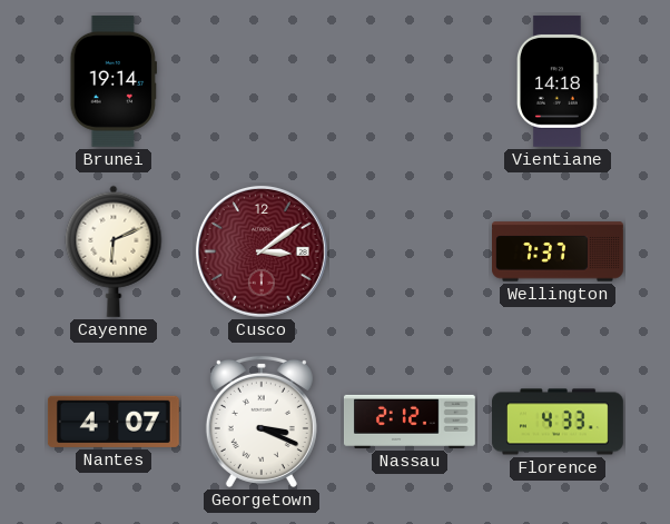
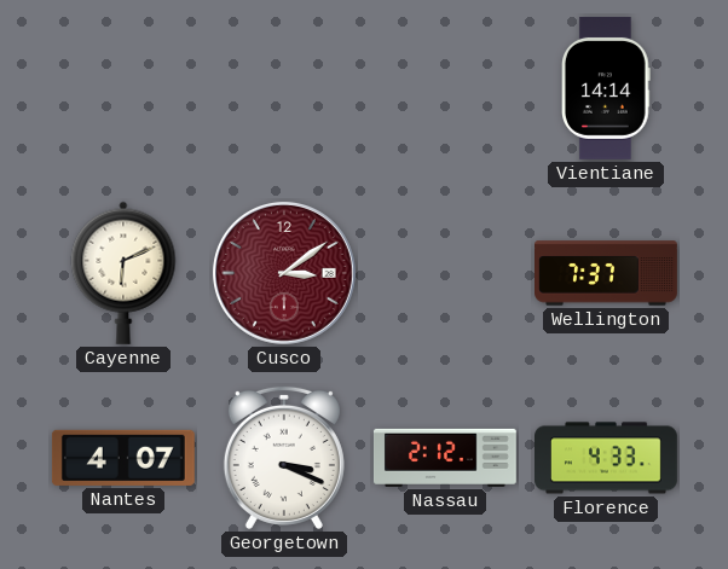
Brunei: 19:14 -> none
Vientiane: 14:18 -> 14:14
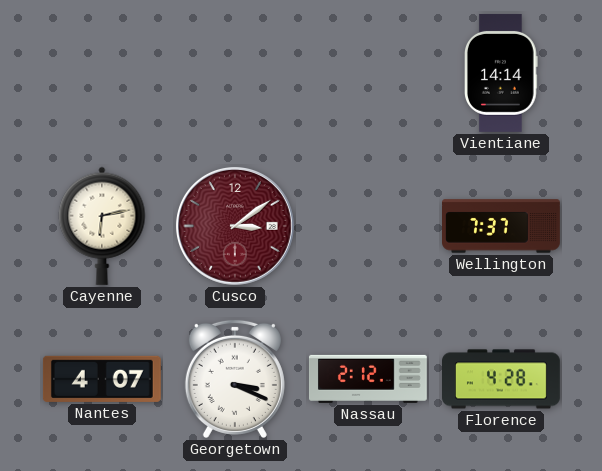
Cayenne: 6:11 -> 6:13
Florence: 4:33 -> 4:28
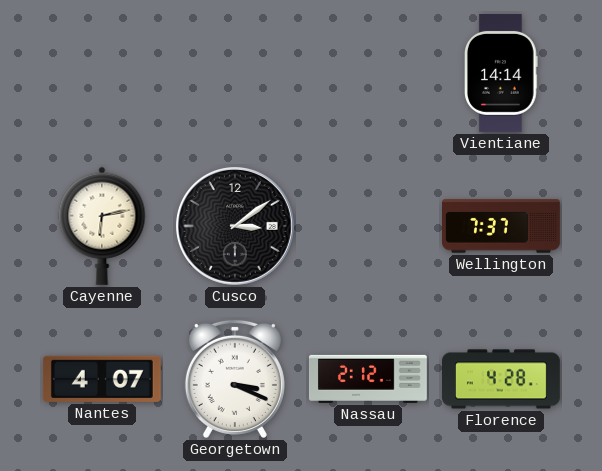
Cusco dial: burgundy -> black
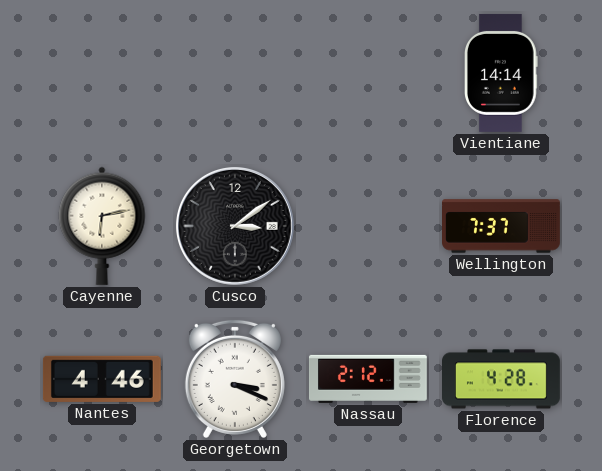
Nantes: 4:07 -> 4:46
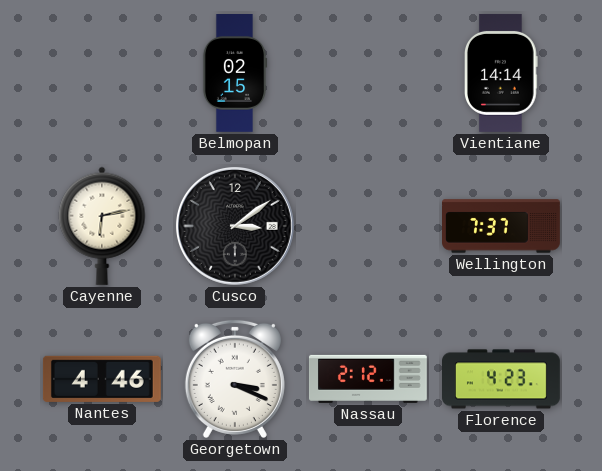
Belmopan: none -> 02:15
Florence: 4:28 -> 4:23
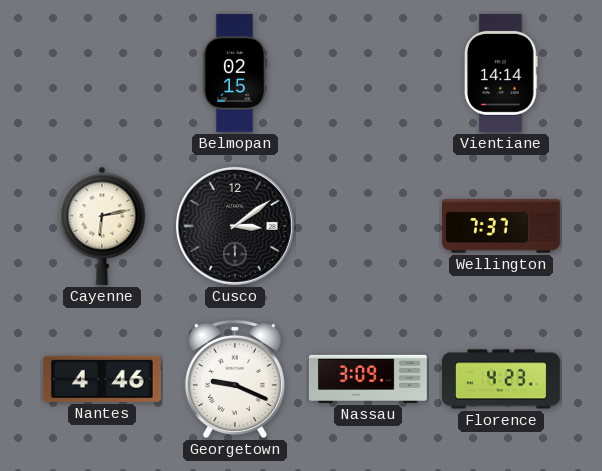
Georgetown: 3:19 -> 9:19
Nassau: 2:12 -> 3:09
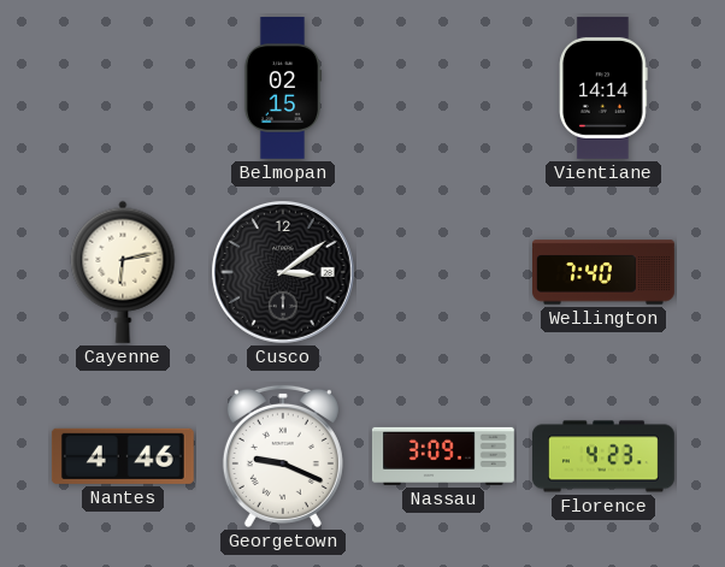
Wellington: 7:37 -> 7:40
